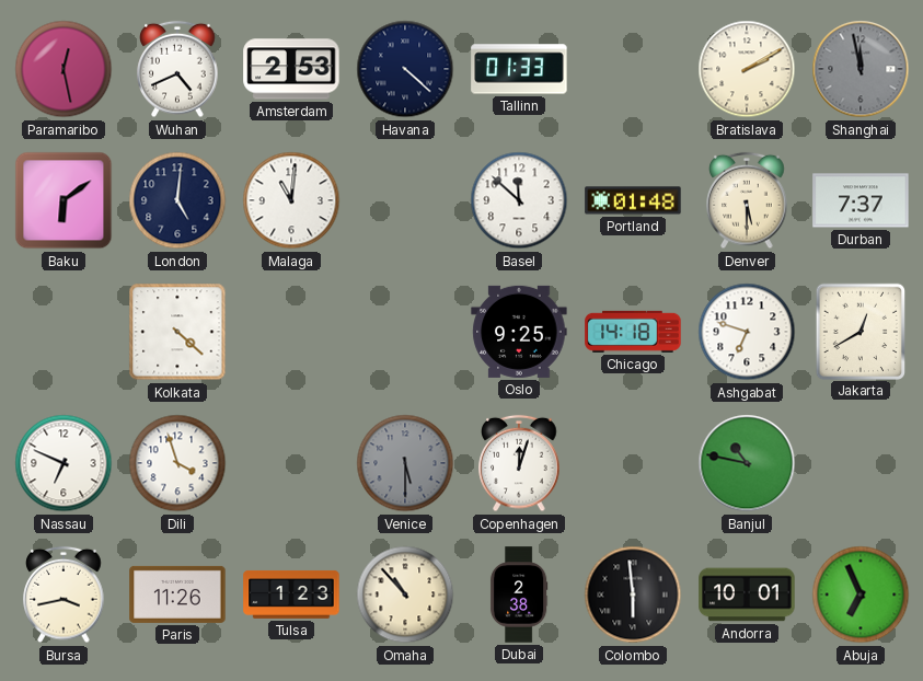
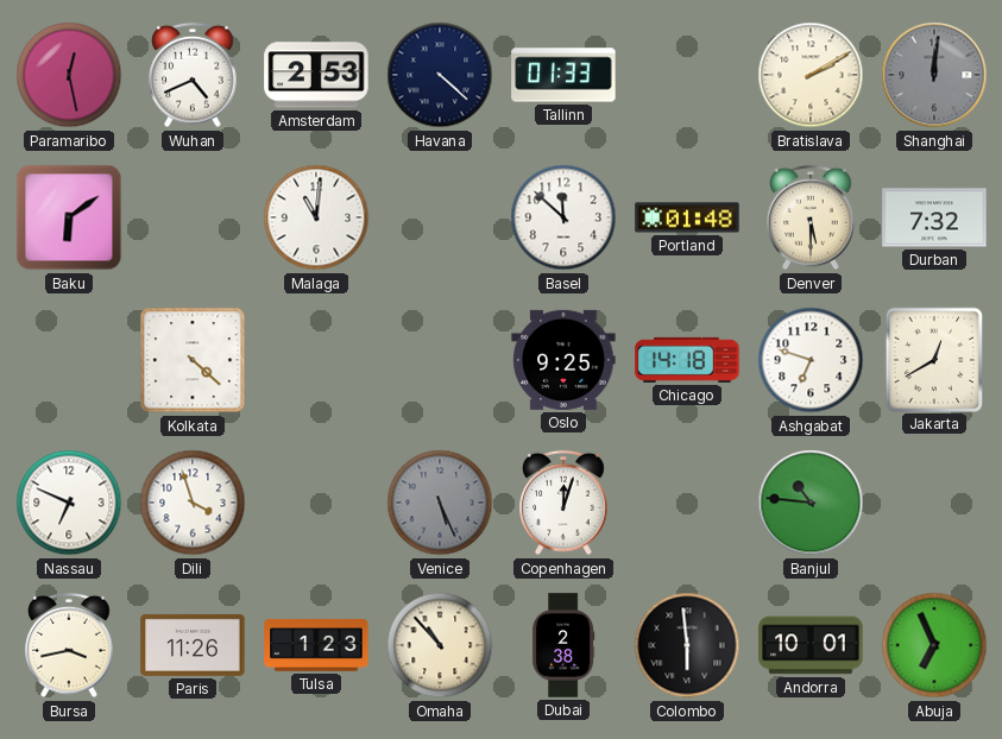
Shanghai: 11:58 -> 12:01
London: 5:01 -> none
Durban: 7:37 -> 7:32
Venice: 5:30 -> 5:26
Banjul: 10:47 -> 10:46
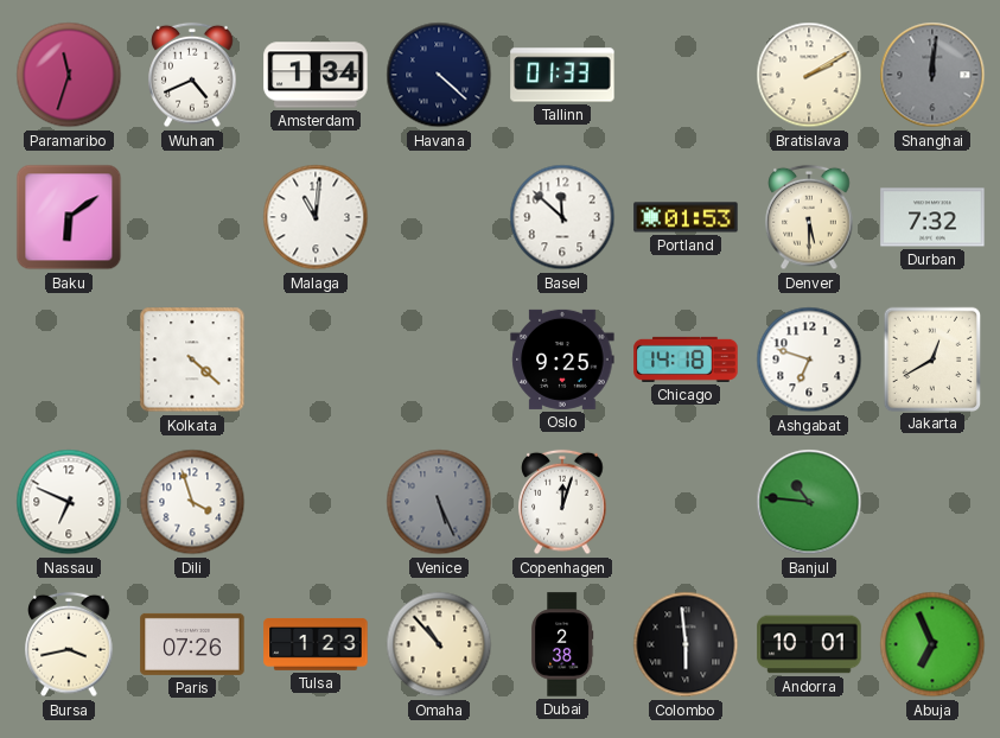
Paramaribo: 12:28 -> 11:33
Amsterdam: 2:53 -> 1:34
Portland: 01:48 -> 01:53
Paris: 11:26 -> 07:26
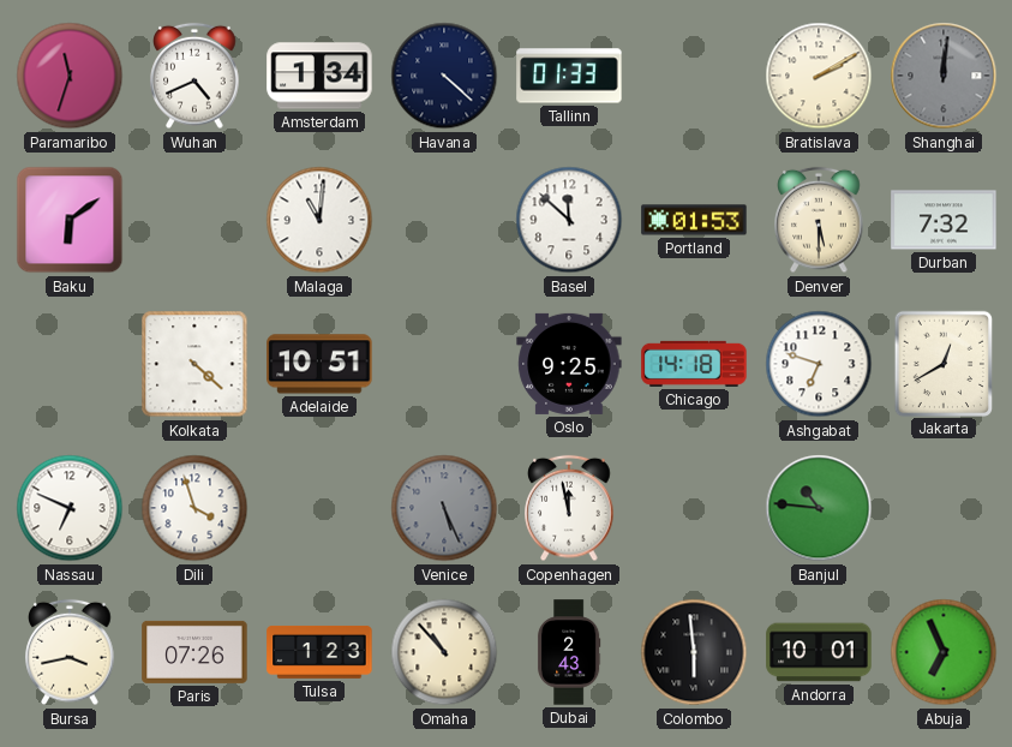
Adelaide: none -> 10:51
Copenhagen: 12:03 -> 11:58
Dubai: 2:38 -> 2:43
